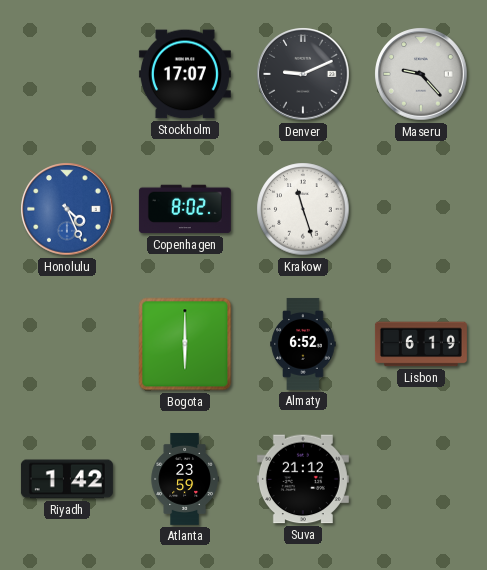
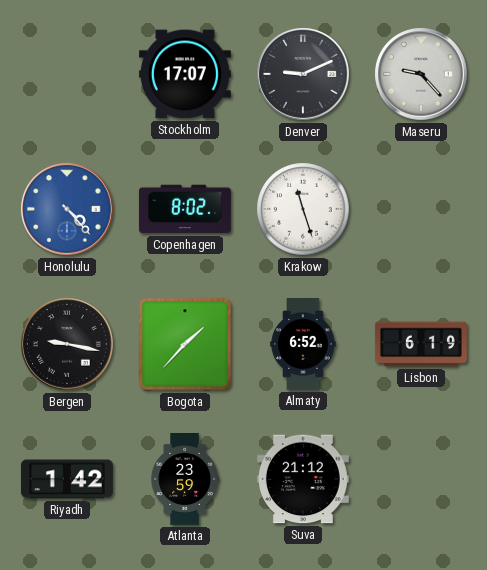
Honolulu: 4:26 -> 4:23
Bergen: none -> 9:17
Bogota: 6:00 -> 1:37
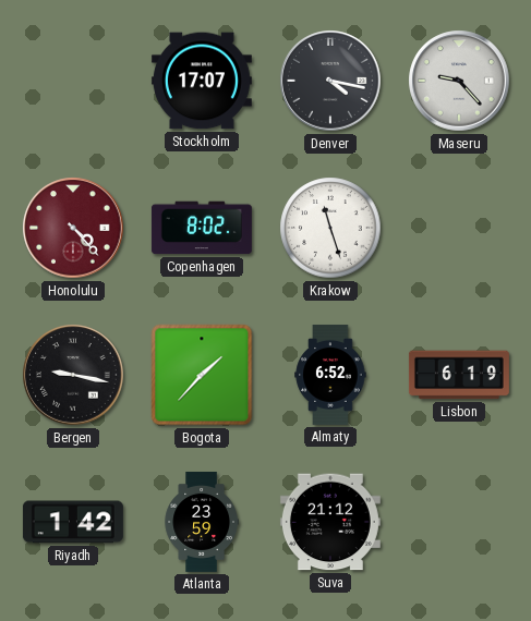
Denver: 9:11 -> 4:17
Honolulu dial: blue -> burgundy
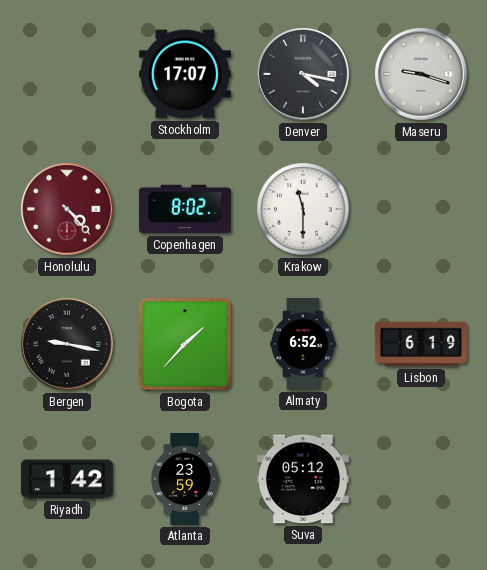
Maseru: 9:23 -> 9:18
Krakow: 11:27 -> 11:30
Suva: 21:12 -> 05:12
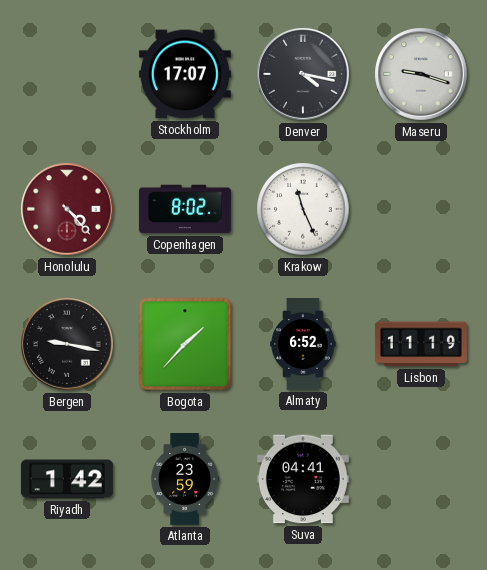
Krakow: 11:30 -> 11:26
Lisbon: 6:19 -> 11:19
Suva: 05:12 -> 04:41
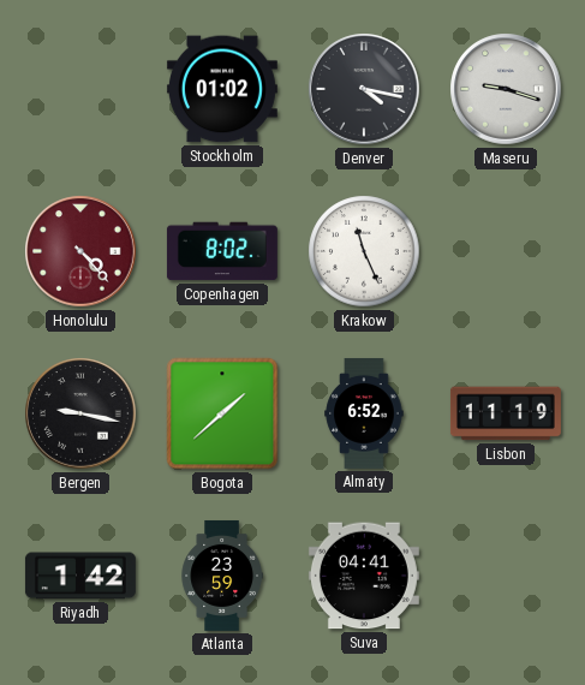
Stockholm: 17:07 -> 01:02
Bogota: 1:37 -> 1:38
